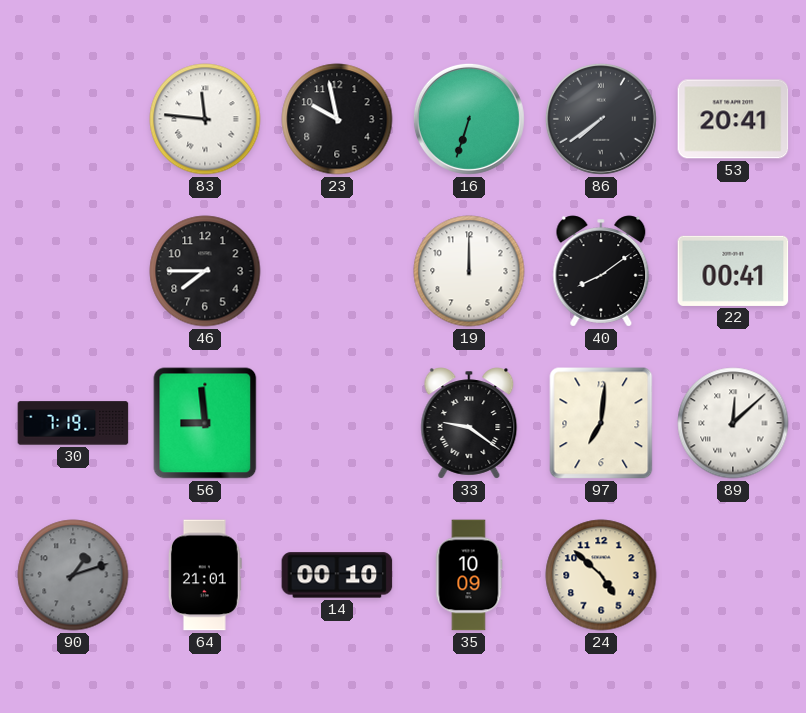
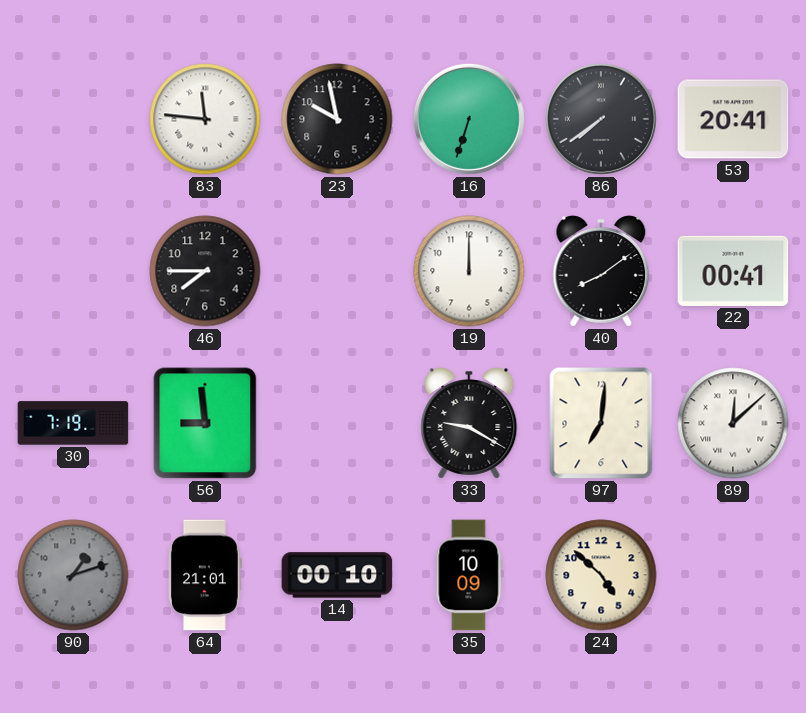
33: 9:21 -> 9:20
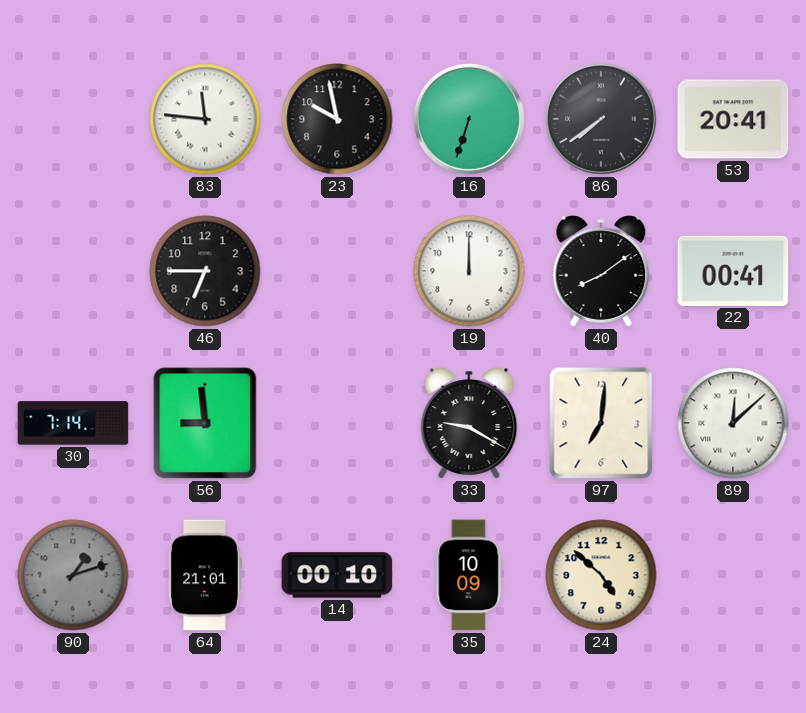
46: 7:45 -> 6:45
30: 7:19 -> 7:14
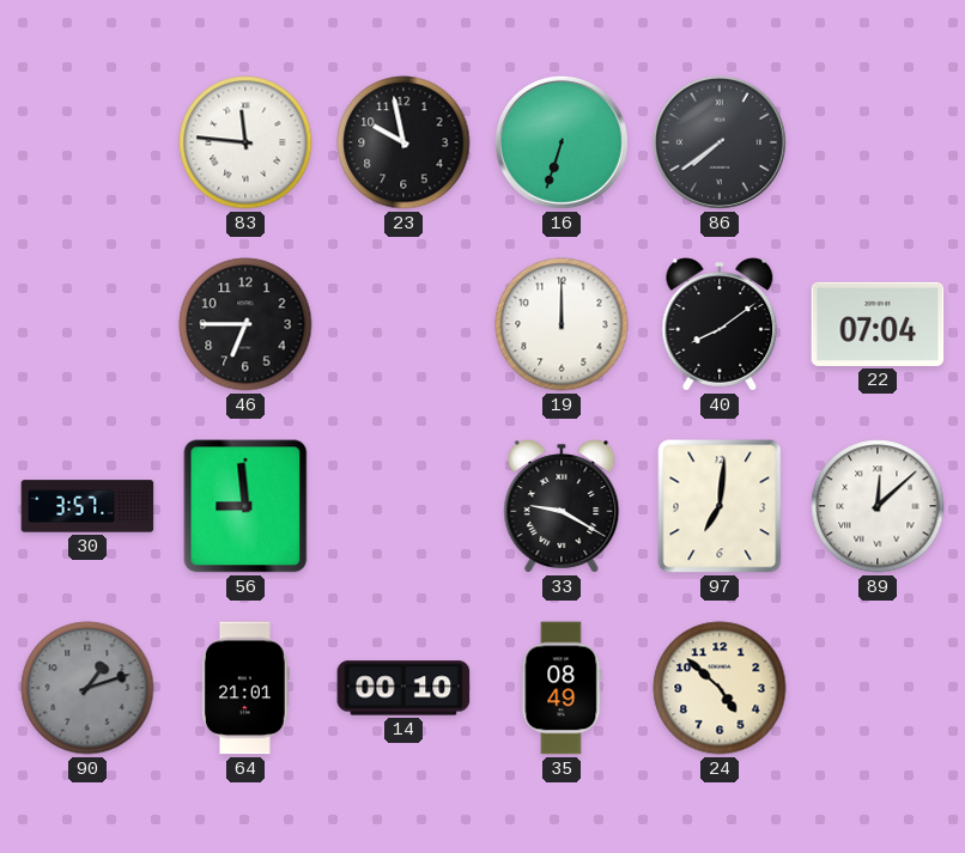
53: 20:41 -> none
22: 00:41 -> 07:04
30: 7:14 -> 3:57
35: 10:09 -> 08:49
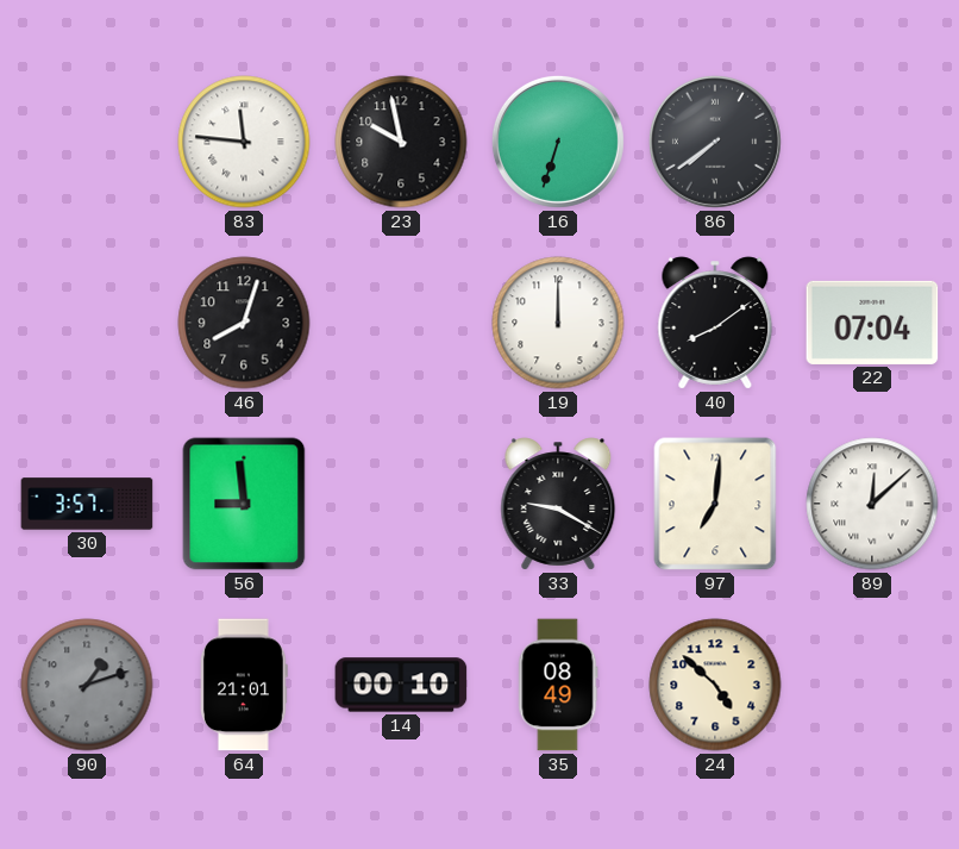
46: 6:45 -> 8:03
